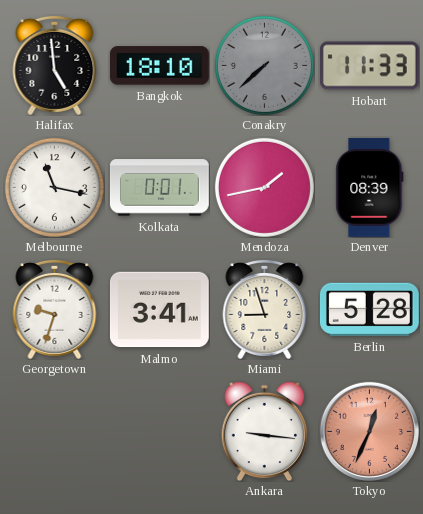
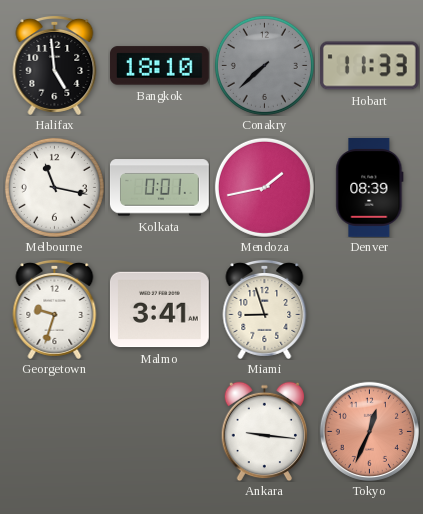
Berlin: 5:28 -> none
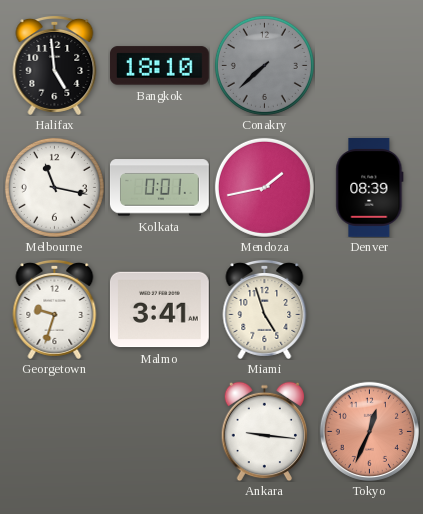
Hobart: 11:33 -> none
Miami: 8:57 -> 4:57
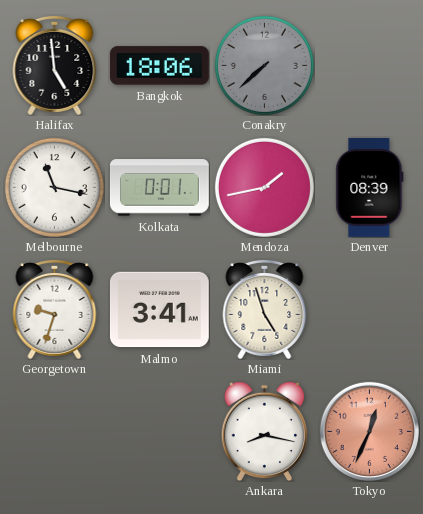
Bangkok: 18:10 -> 18:06
Ankara: 9:16 -> 8:17
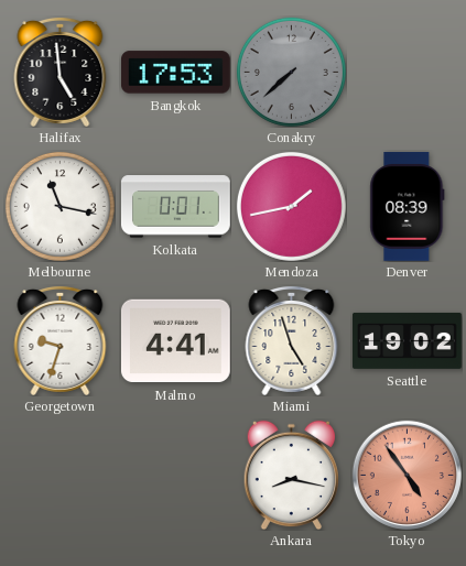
Bangkok: 18:06 -> 17:53
Malmo: 3:41 -> 4:41
Seattle: none -> 19:02
Tokyo: 12:34 -> 4:54
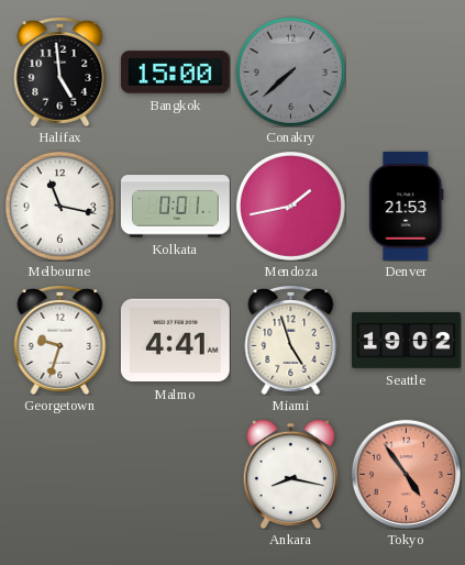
Bangkok: 17:53 -> 15:00
Denver: 08:39 -> 21:53
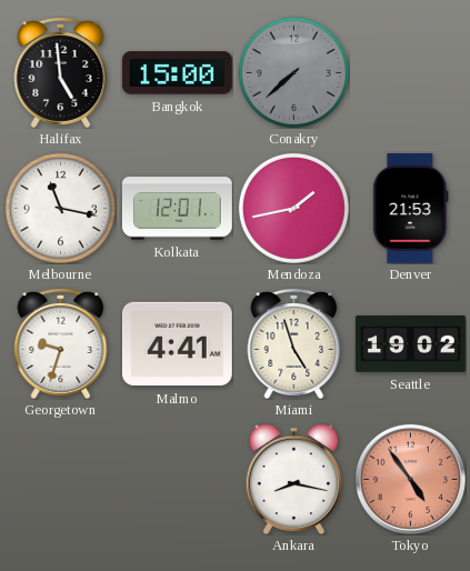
Kolkata: 0:01 -> 12:01
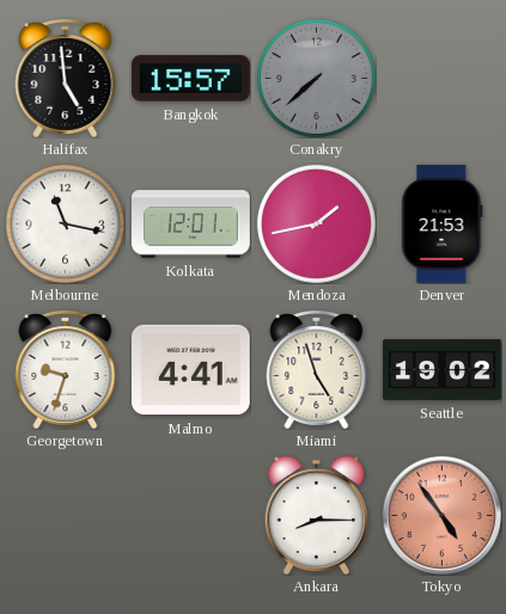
Bangkok: 15:00 -> 15:57
Ankara: 8:17 -> 8:15
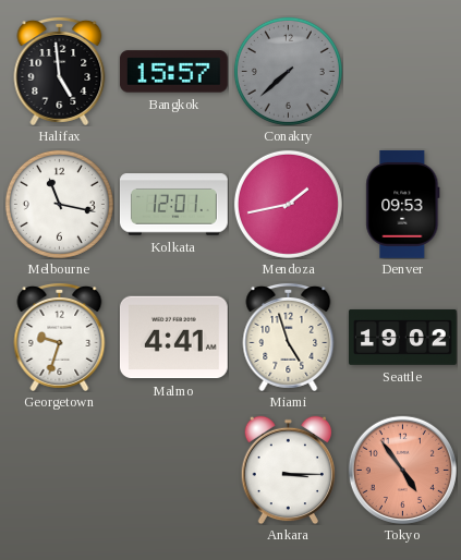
Denver: 21:53 -> 09:53
Ankara: 8:15 -> 3:15
